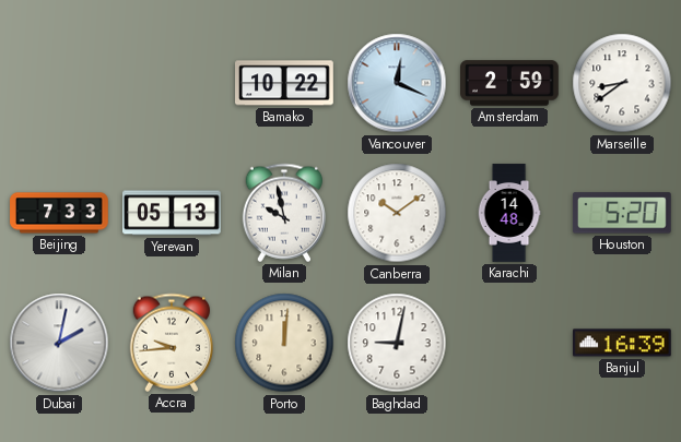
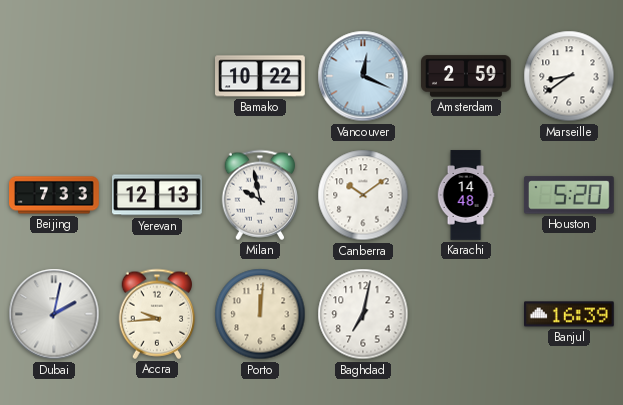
Yerevan: 05:13 -> 12:13
Baghdad: 9:02 -> 7:02
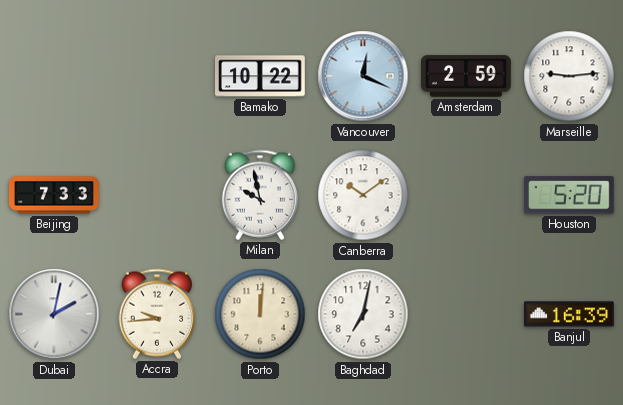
Marseille: 8:39 -> 9:14
Yerevan: 12:13 -> none
Karachi: 14:48 -> none
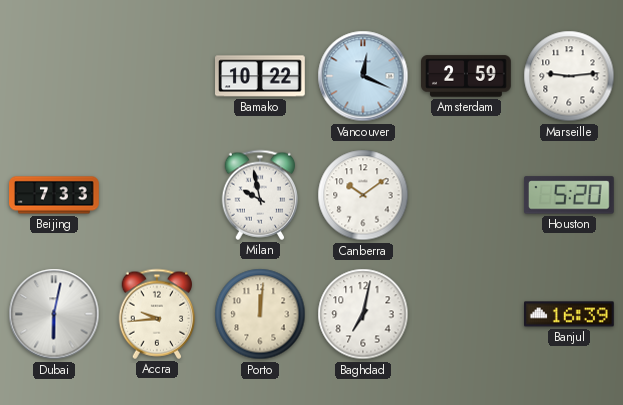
Dubai: 2:02 -> 6:02
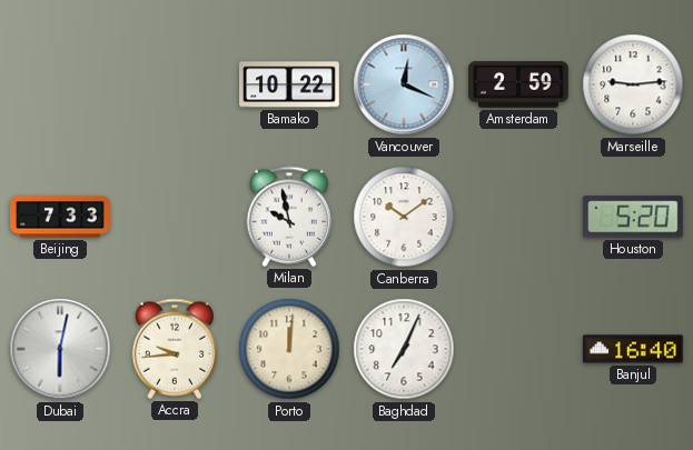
Baghdad: 7:02 -> 7:04
Banjul: 16:39 -> 16:40
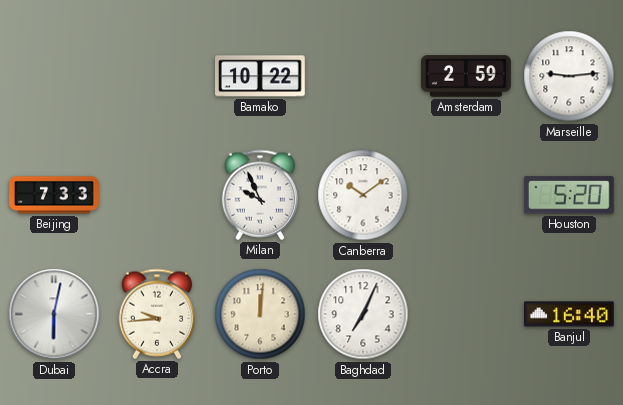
Vancouver: 12:19 -> none
Milan: 9:58 -> 9:56
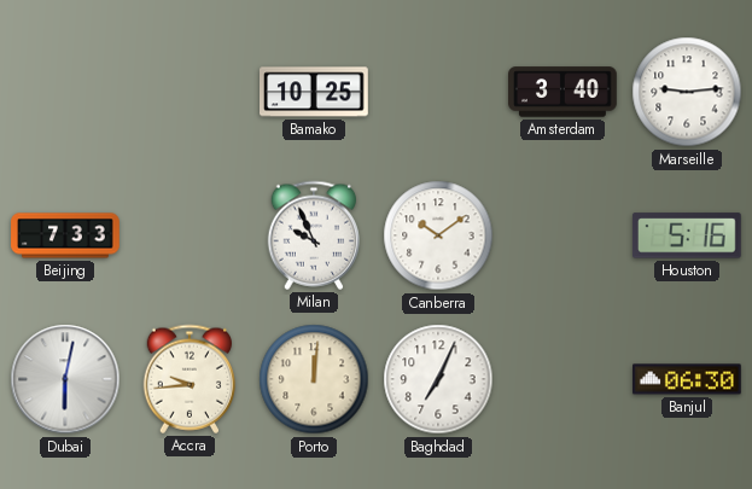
Bamako: 10:22 -> 10:25
Amsterdam: 2:59 -> 3:40
Houston: 5:20 -> 5:16
Banjul: 16:40 -> 06:30
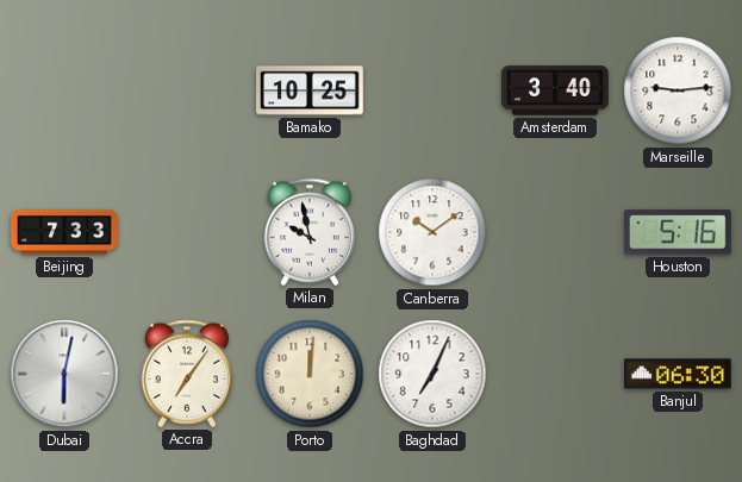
Milan: 9:56 -> 9:58
Accra: 9:44 -> 7:06
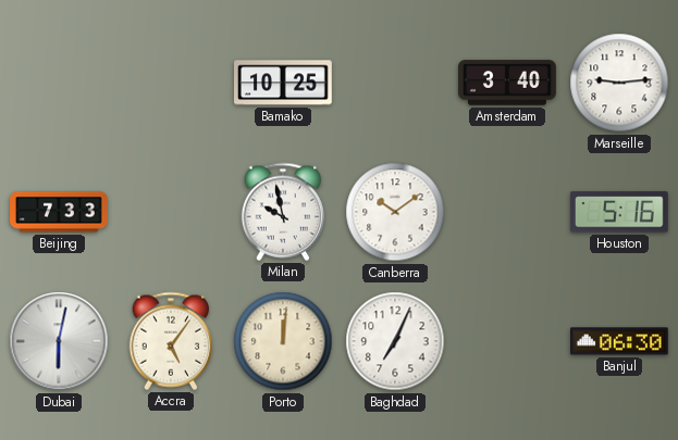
Accra: 7:06 -> 5:06
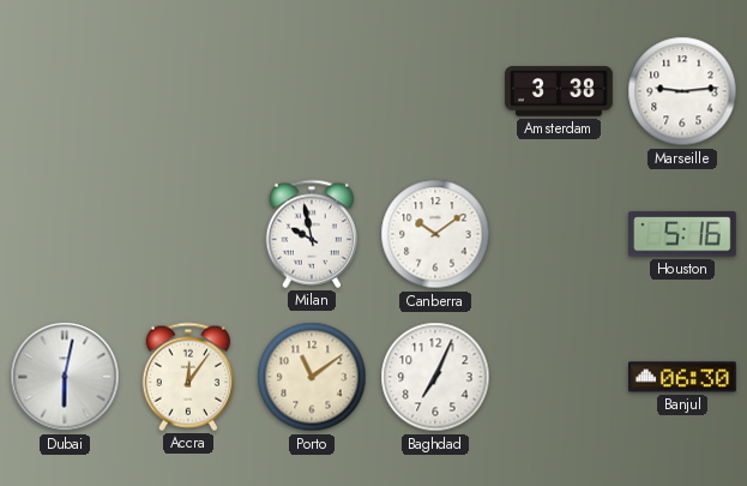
Bamako: 10:25 -> none
Amsterdam: 3:40 -> 3:38
Beijing: 7:33 -> none
Accra: 5:06 -> 12:06
Porto: 12:01 -> 11:09
